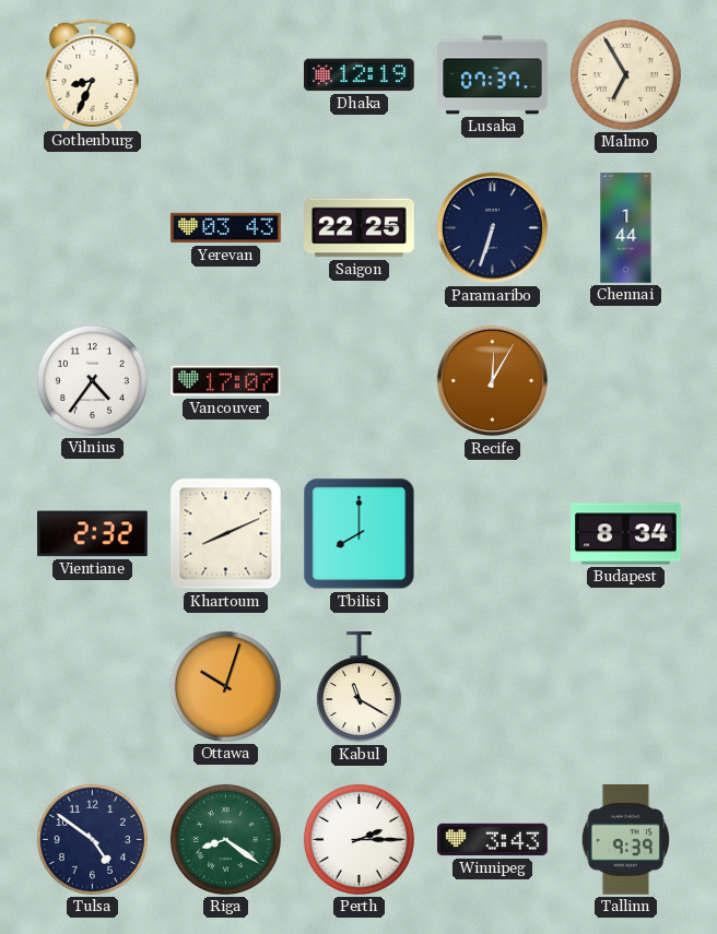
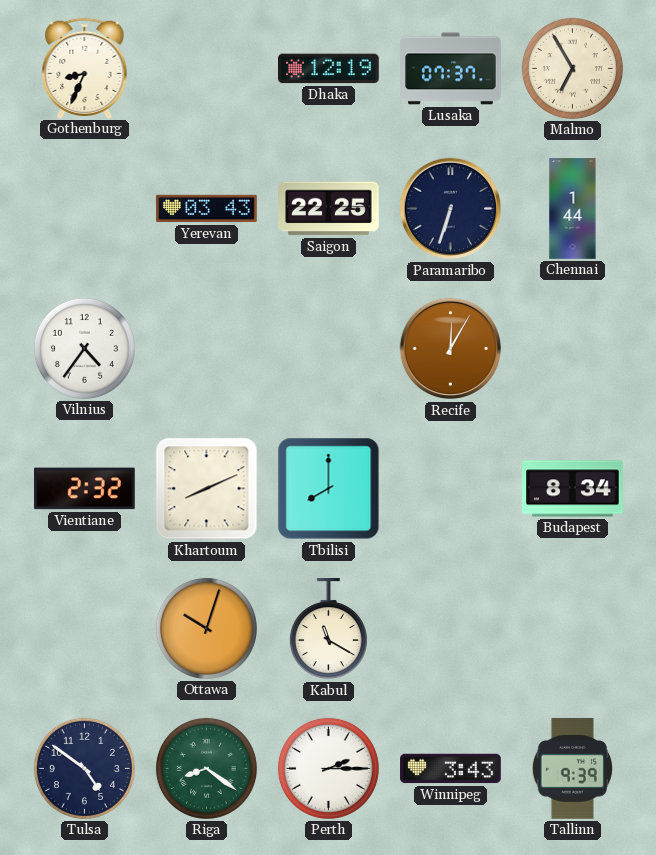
Vancouver: 17:07 -> none
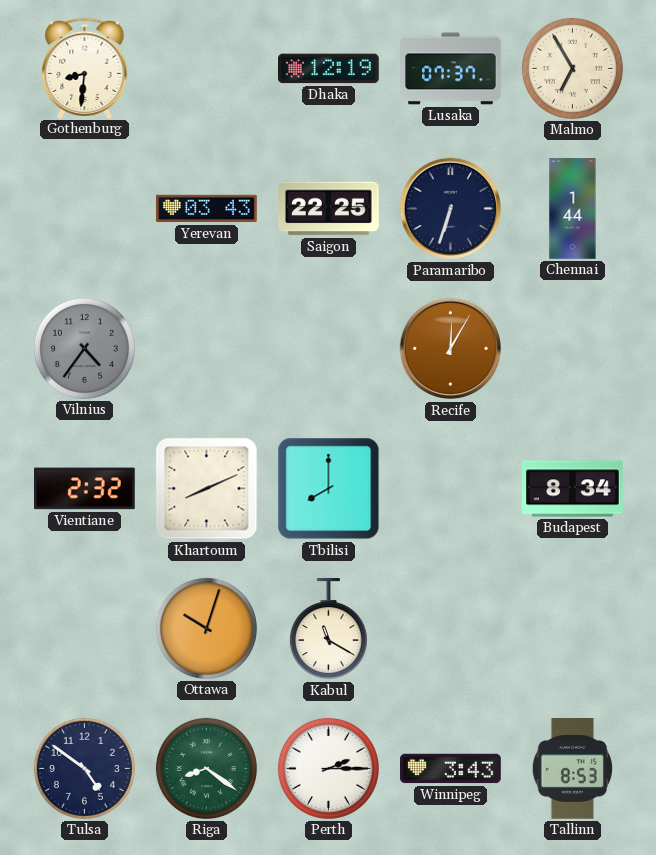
Gothenburg: 8:34 -> 8:31
Vilnius dial: white -> grey
Tallinn: 9:39 -> 8:53
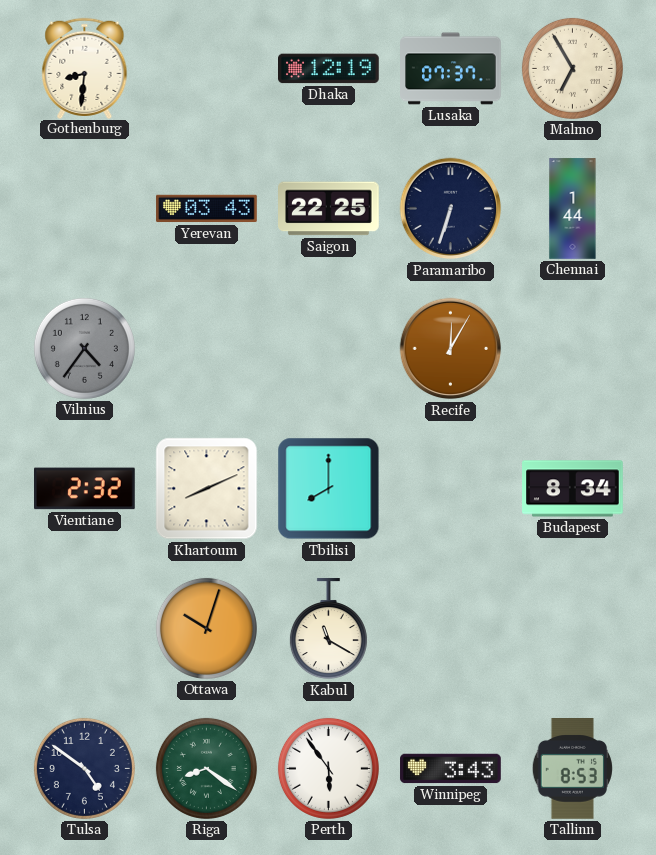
Perth: 2:15 -> 5:54
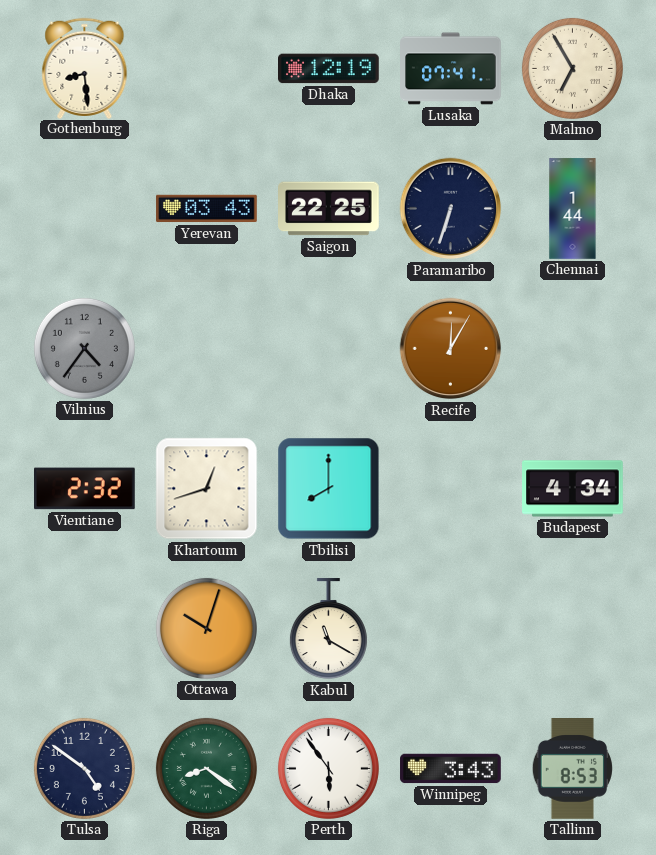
Gothenburg: 8:31 -> 8:29
Lusaka: 07:37 -> 07:41
Khartoum: 8:11 -> 12:42
Budapest: 8:34 -> 4:34
